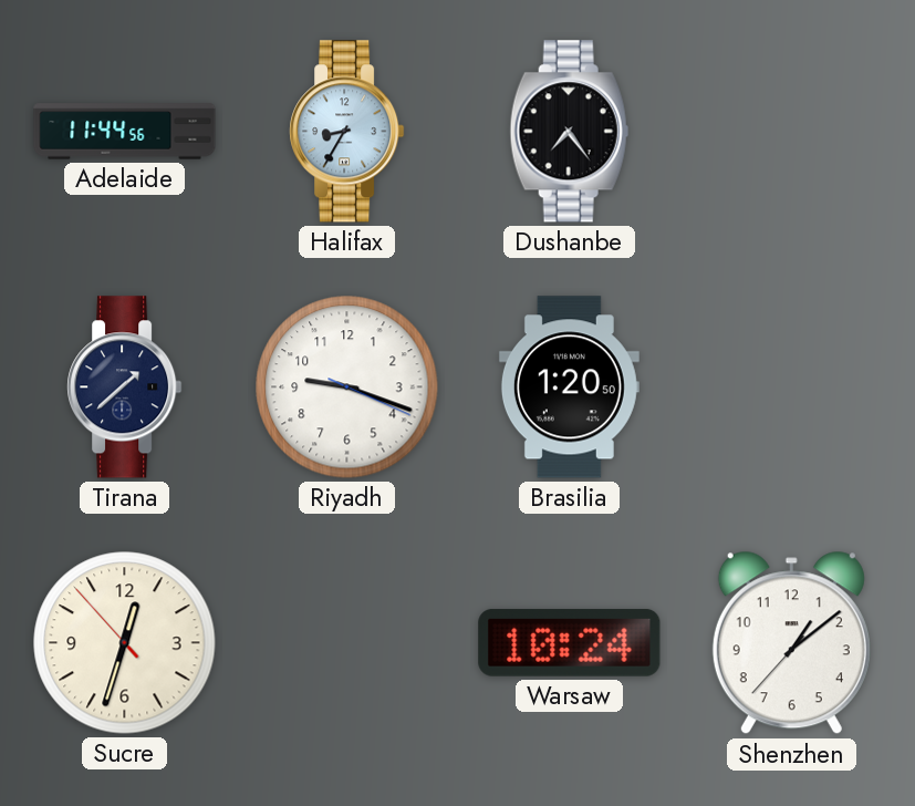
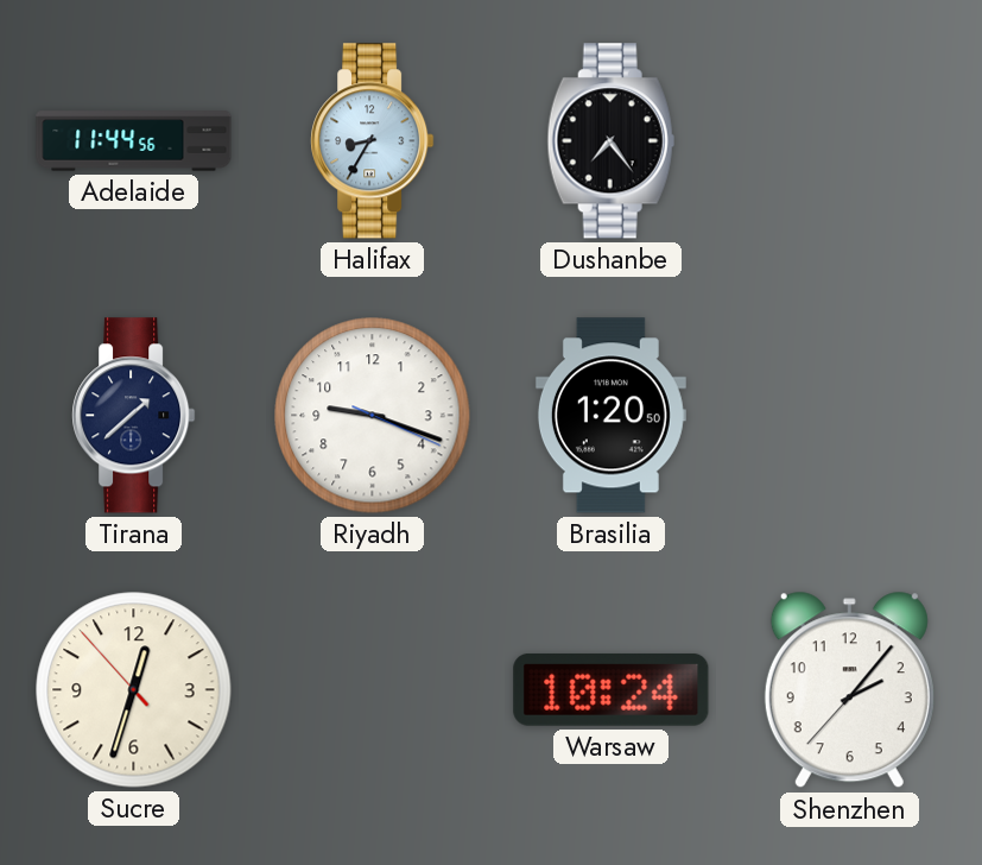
Shenzhen: 1:08 -> 2:06
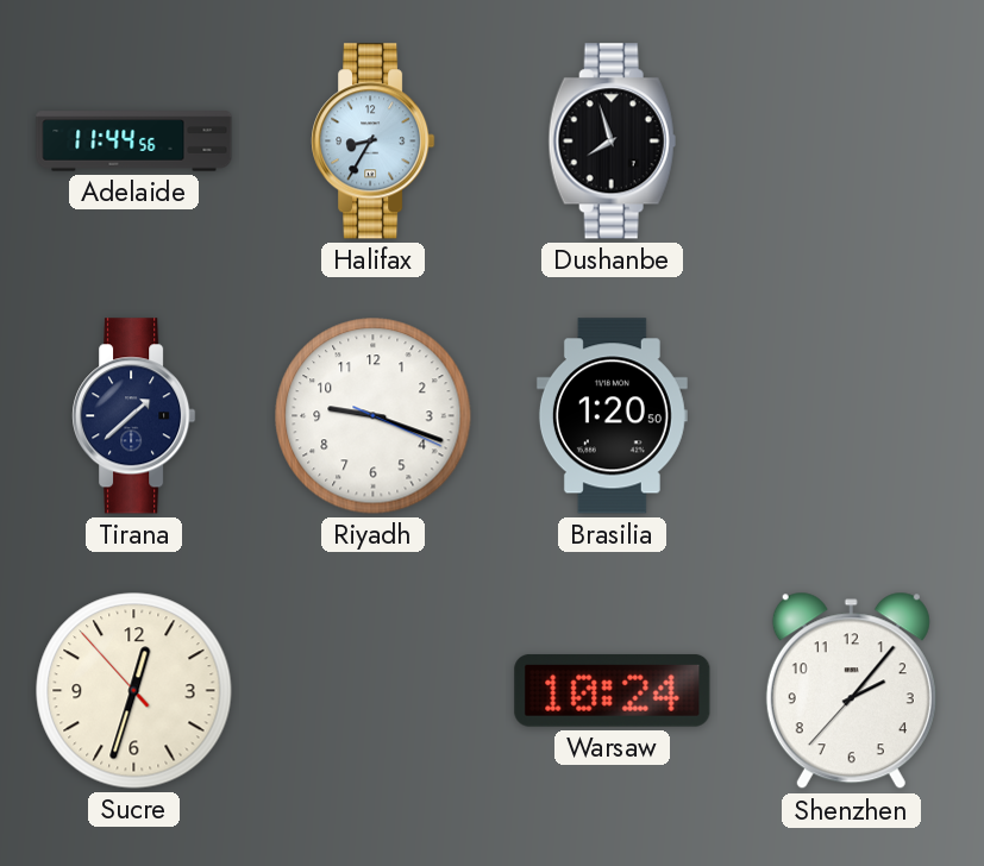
Dushanbe: 7:24 -> 7:57
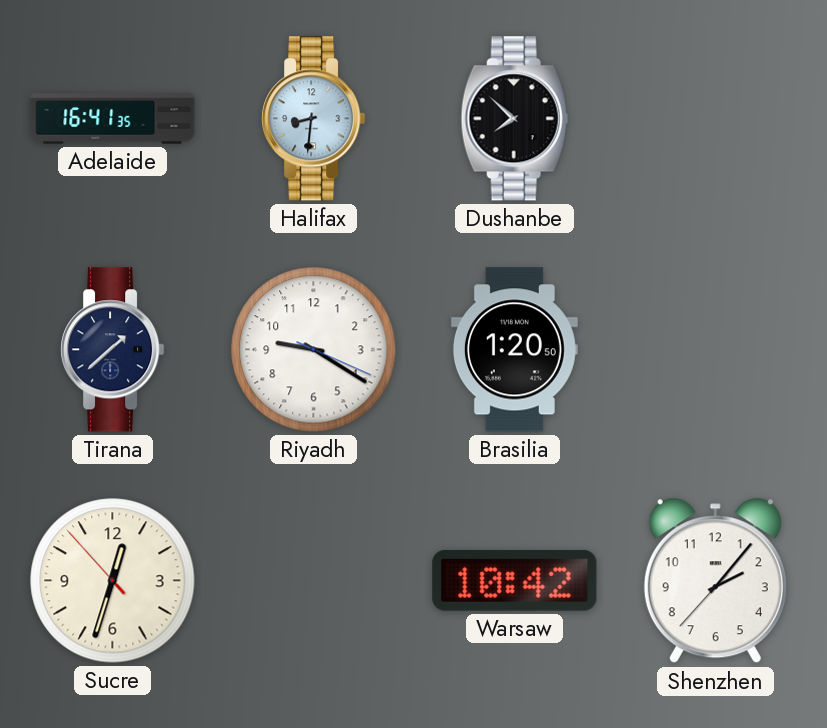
Adelaide: 11:44 -> 16:41
Halifax: 8:35 -> 8:31
Dushanbe: 7:57 -> 7:52
Riyadh: 9:18 -> 9:20
Warsaw: 10:24 -> 10:42
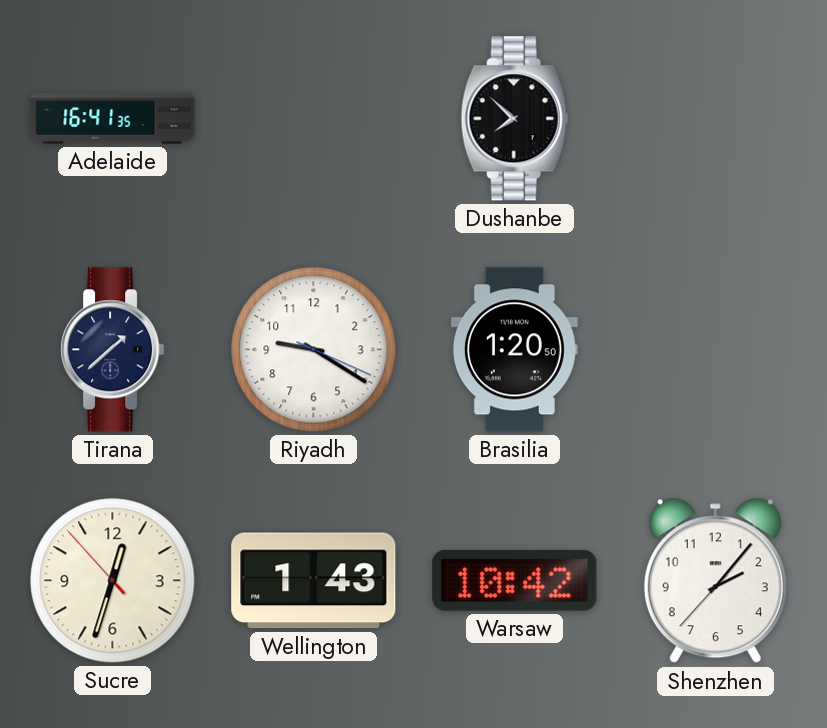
Halifax: 8:31 -> none
Wellington: none -> 1:43
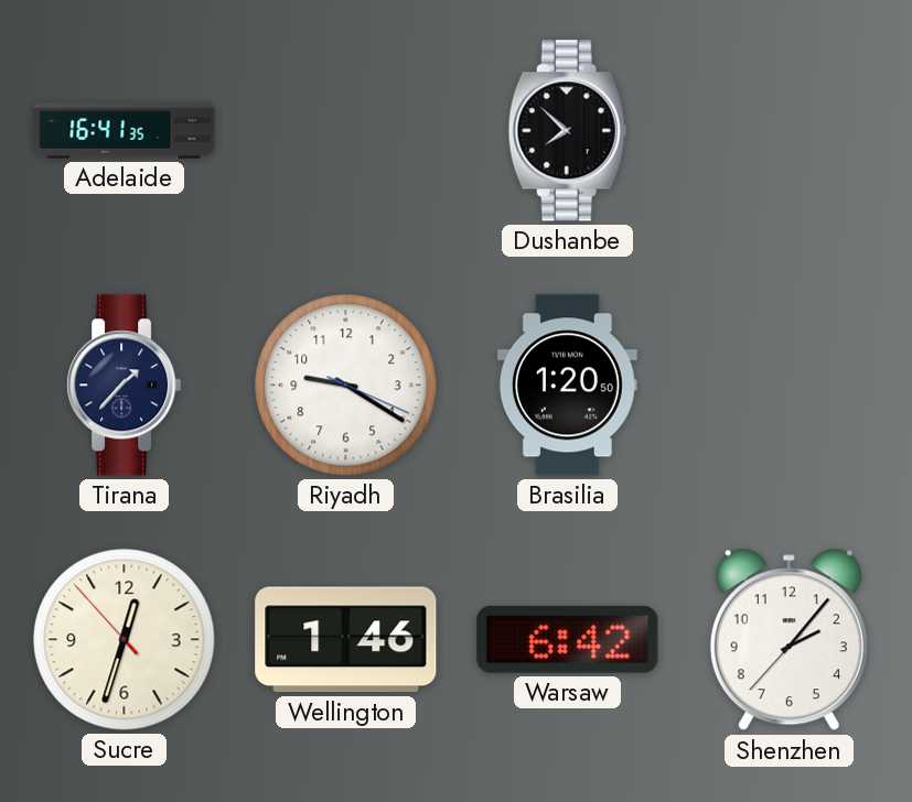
Tirana: 1:38 -> 1:37
Wellington: 1:43 -> 1:46
Warsaw: 10:42 -> 6:42
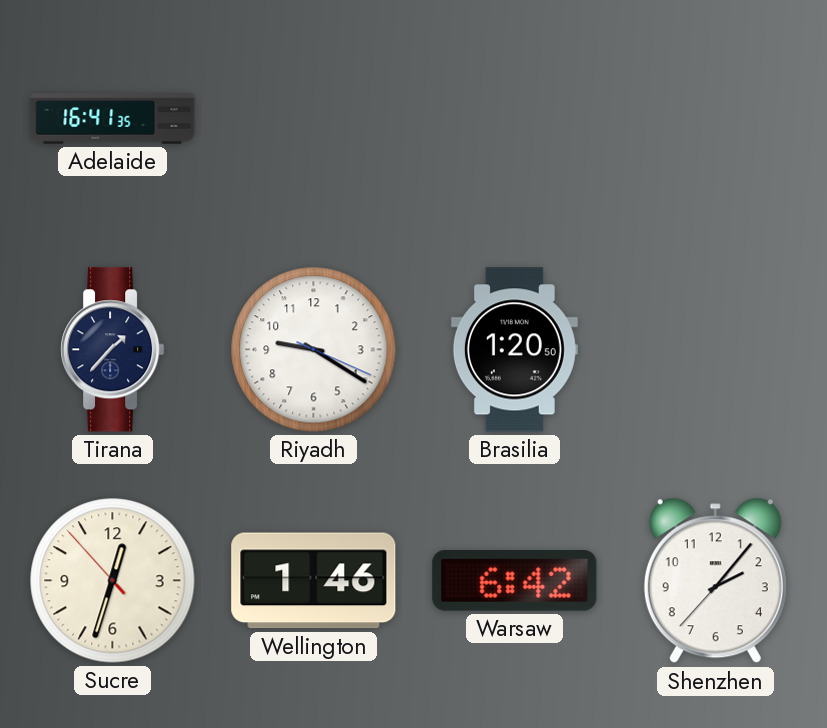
Dushanbe: 7:52 -> none
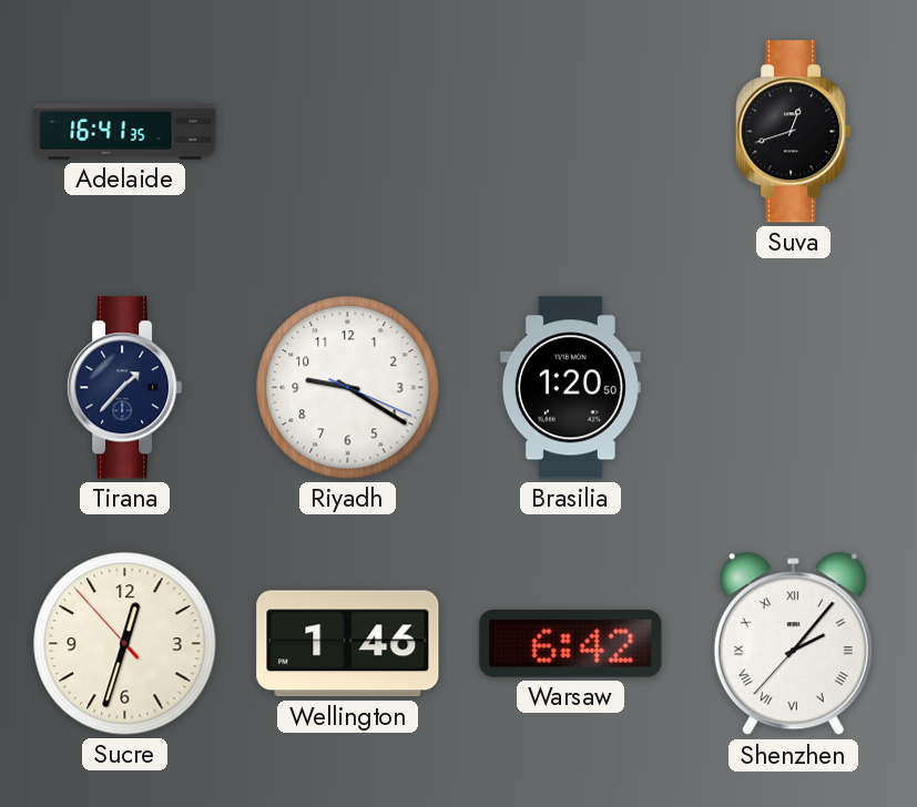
Suva: none -> 12:42
Shenzhen numerals: Arabic -> Roman
